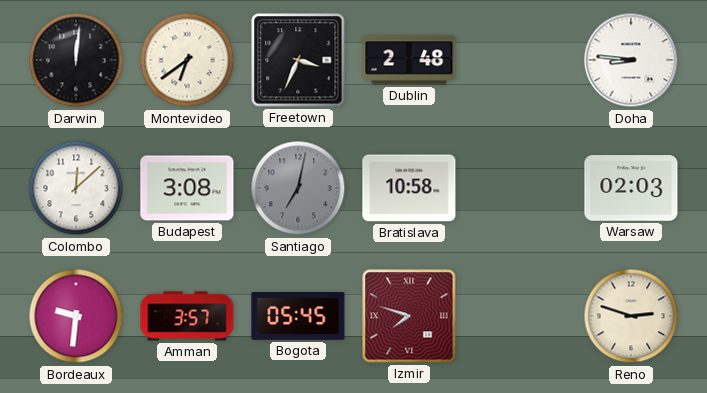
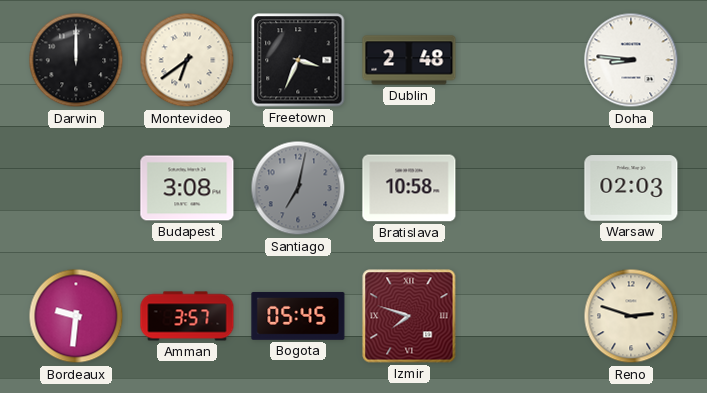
Darwin: 12:01 -> 12:00
Colombo: 12:08 -> none
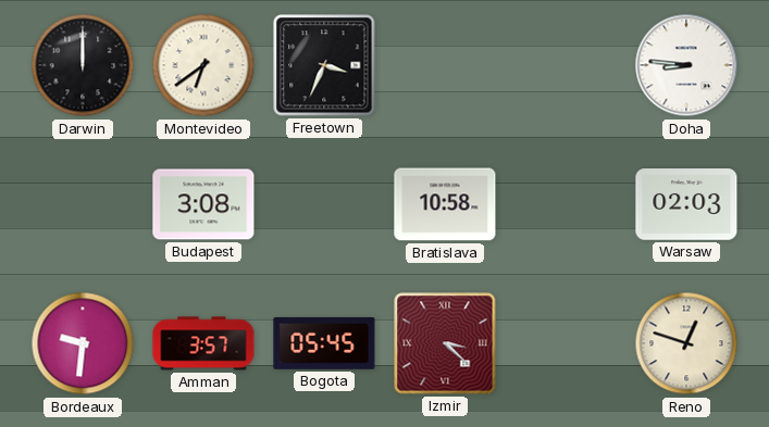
Dublin: 2:48 -> none
Santiago: 7:02 -> none
Izmir: 7:48 -> 3:22
Reno: 2:48 -> 12:48
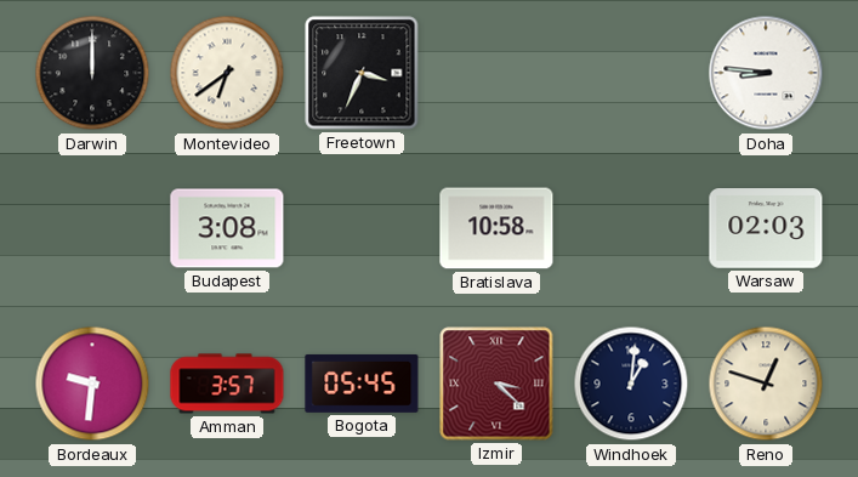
Windhoek: none -> 1:01
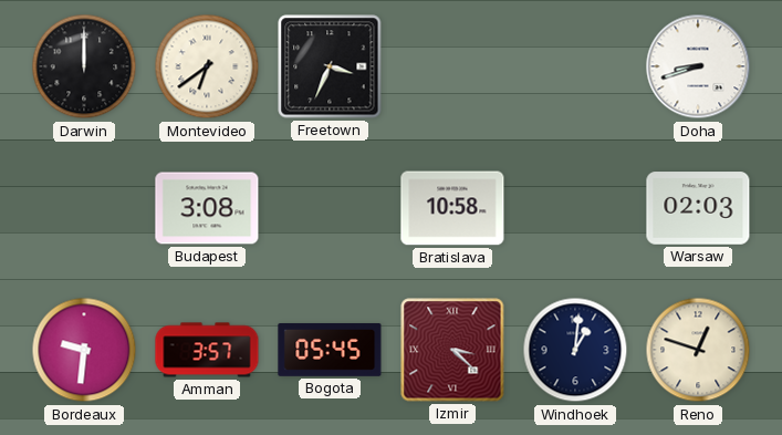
Doha: 8:46 -> 8:42
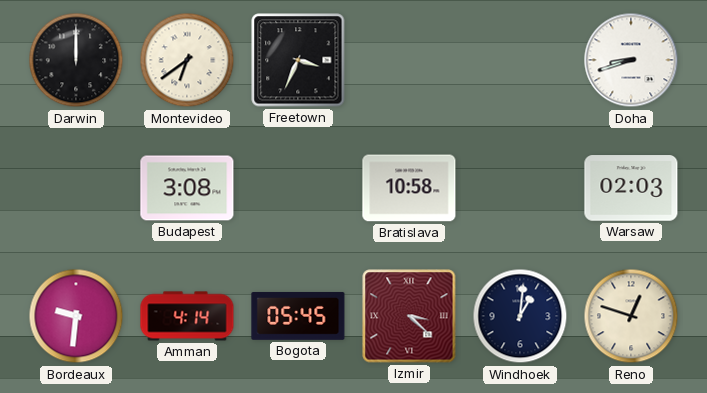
Amman: 3:57 -> 4:14
